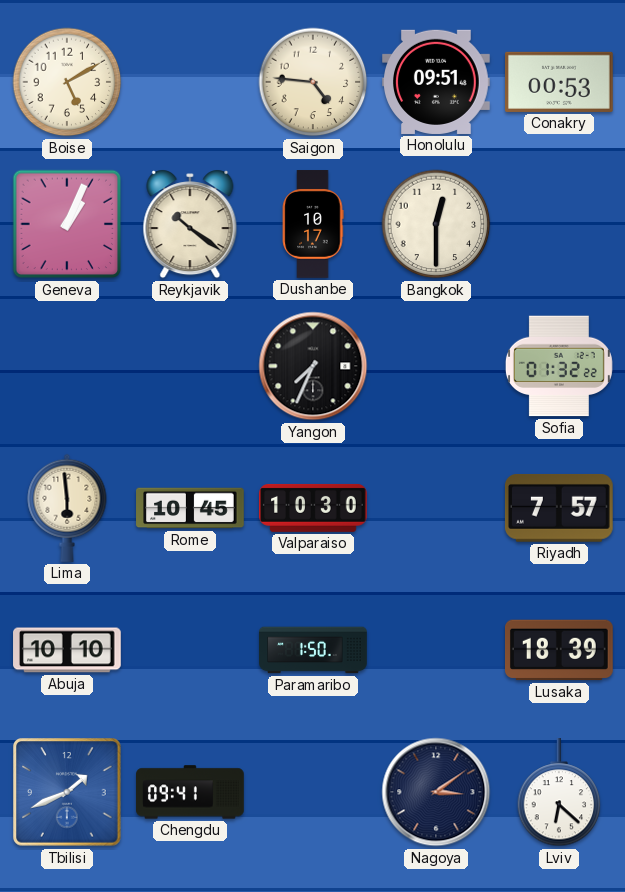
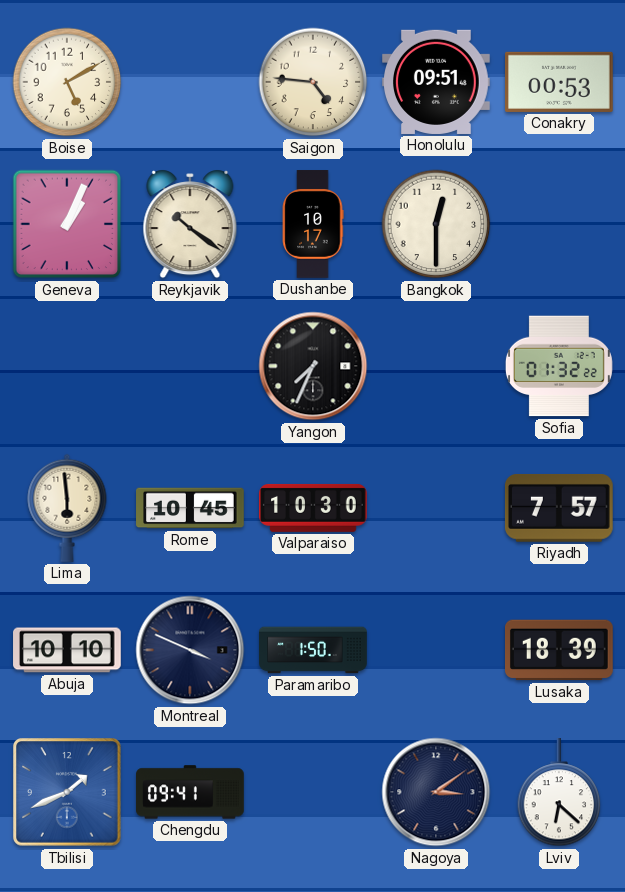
Montreal: none -> 3:49
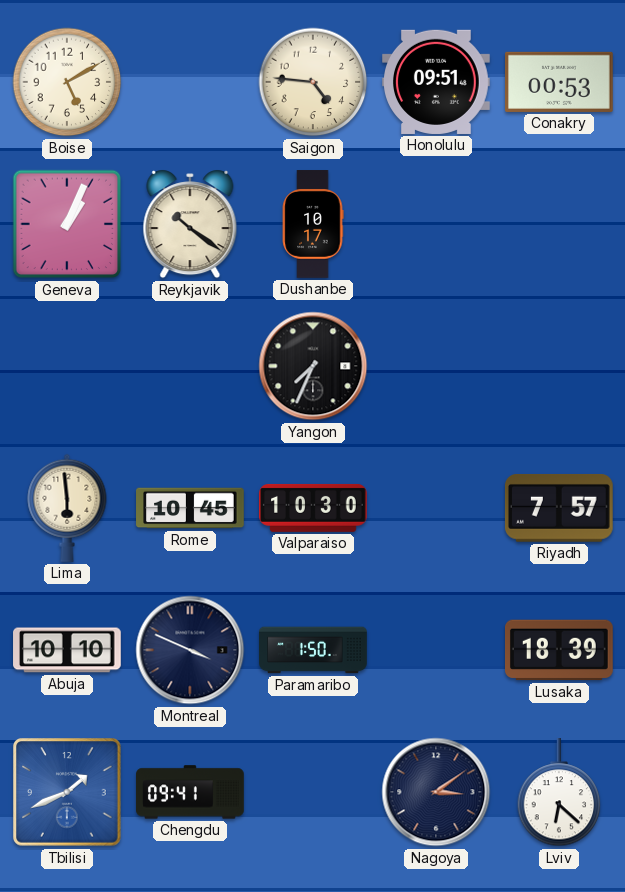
Bangkok: 12:30 -> none
Sofia: 01:32 -> none
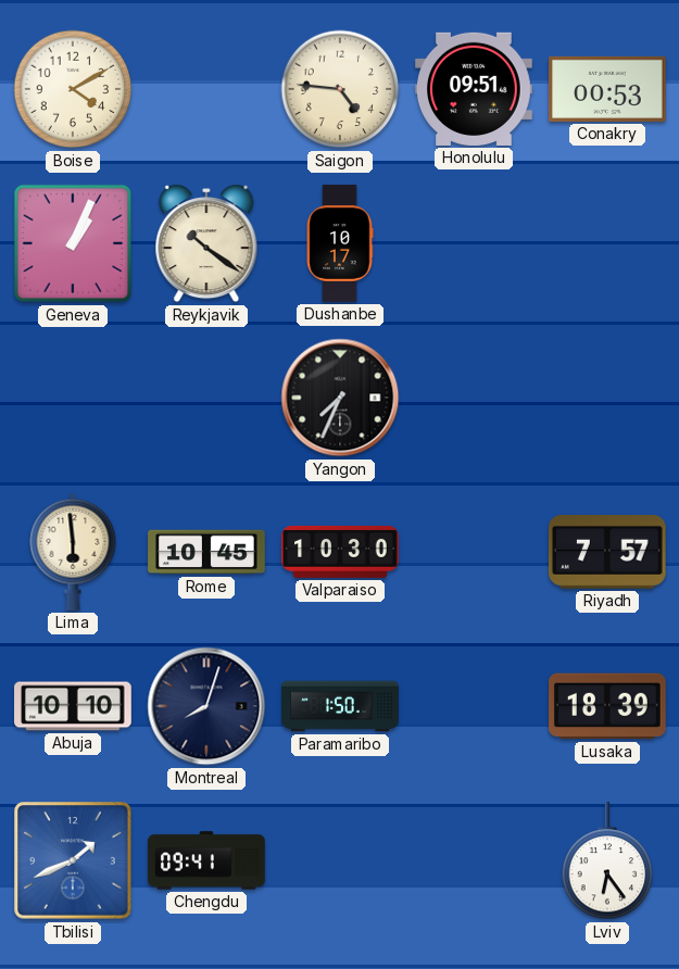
Boise: 5:10 -> 4:10
Montreal: 3:49 -> 8:03
Nagoya: 3:09 -> none
Lviv: 6:22 -> 6:24
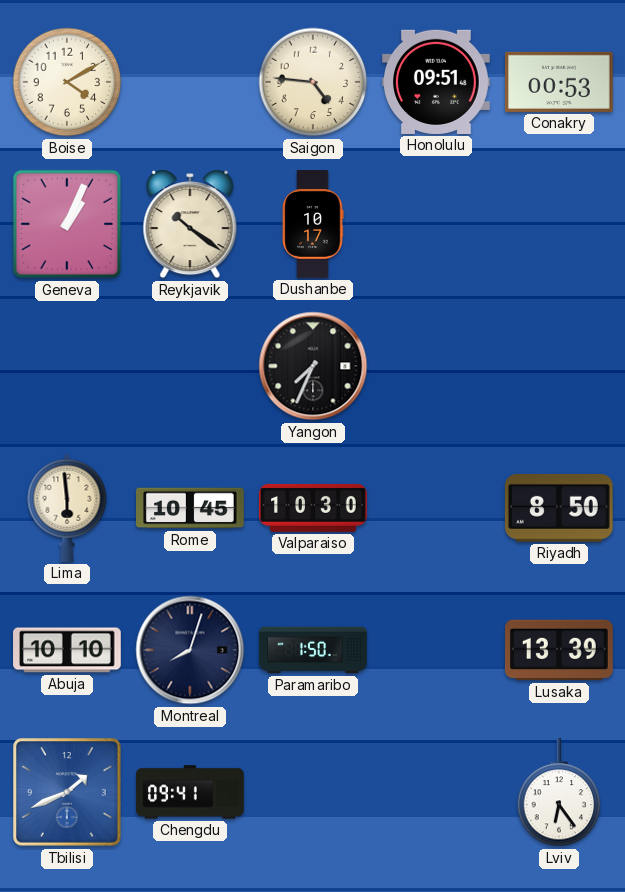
Riyadh: 7:57 -> 8:50
Lusaka: 18:39 -> 13:39
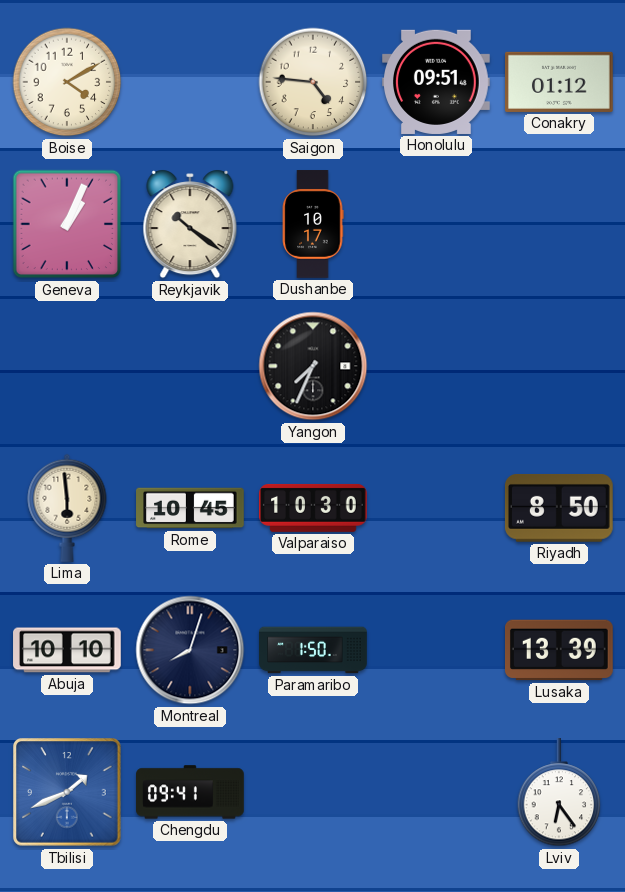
Conakry: 00:53 -> 01:12
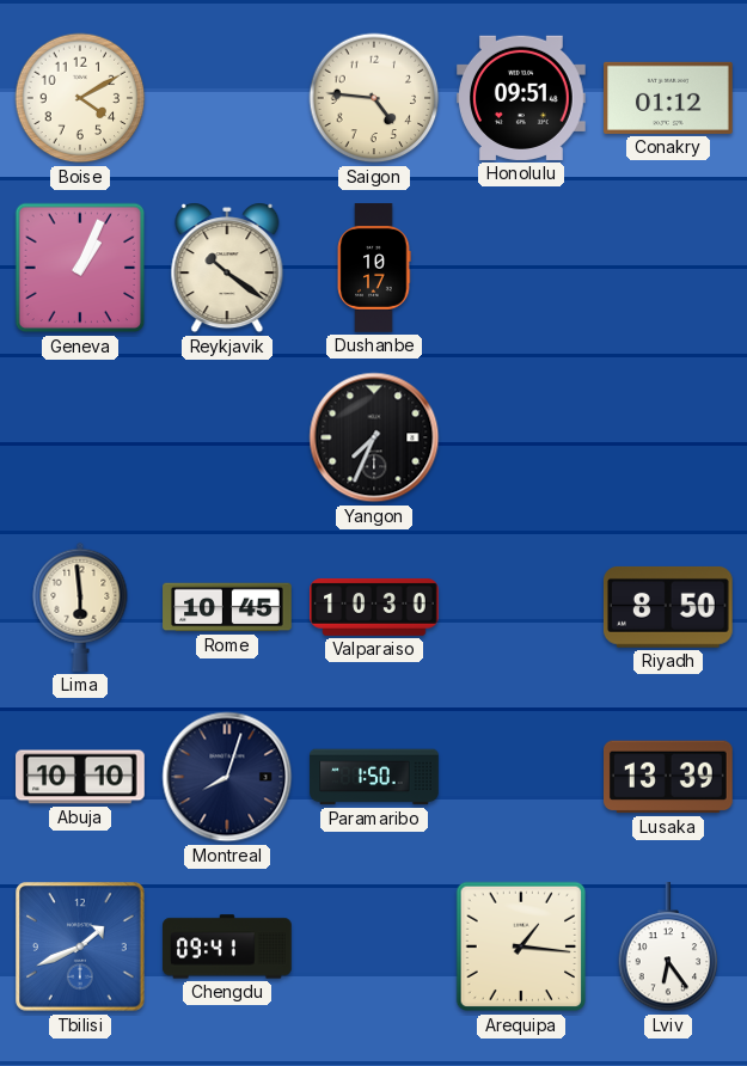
Arequipa: none -> 1:16
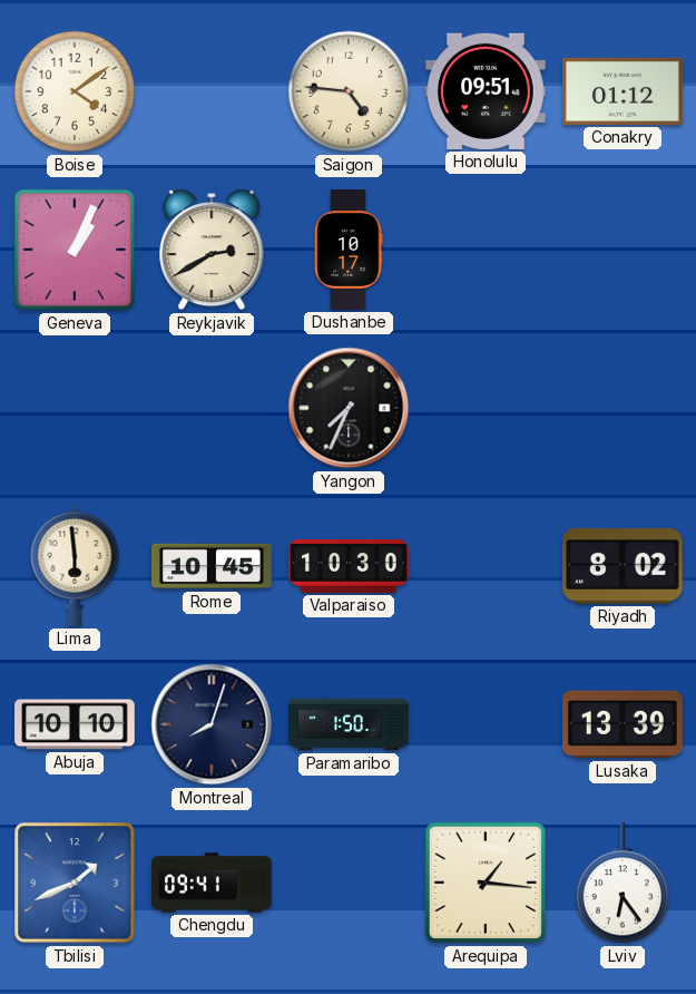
Boise: 4:10 -> 4:09
Reykjavik: 10:21 -> 2:40
Riyadh: 8:50 -> 8:02
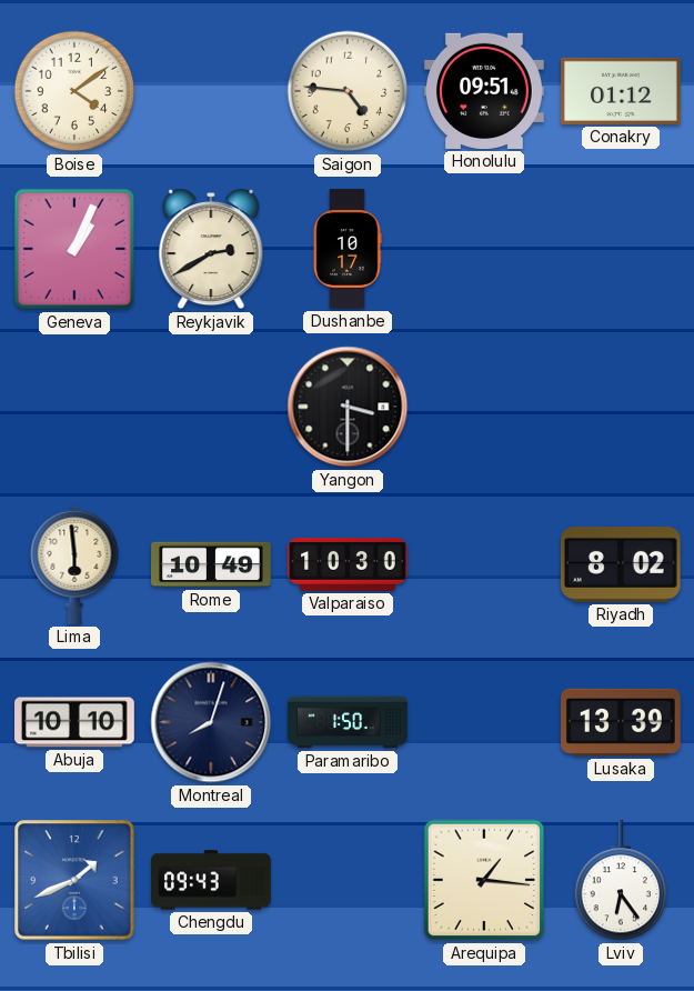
Yangon: 7:34 -> 3:30
Rome: 10:45 -> 10:49
Chengdu: 09:41 -> 09:43
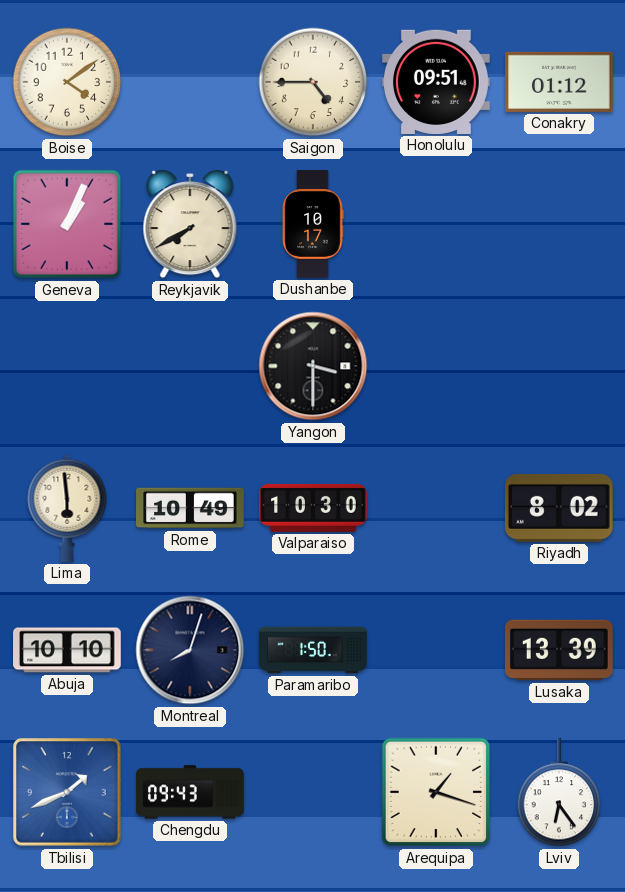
Saigon: 4:46 -> 4:45
Reykjavik: 2:40 -> 7:40
Arequipa: 1:16 -> 1:18
